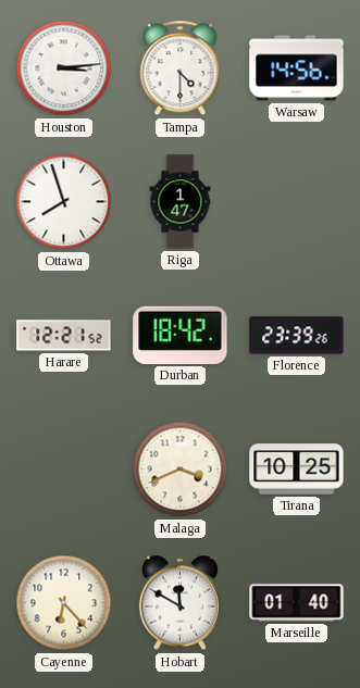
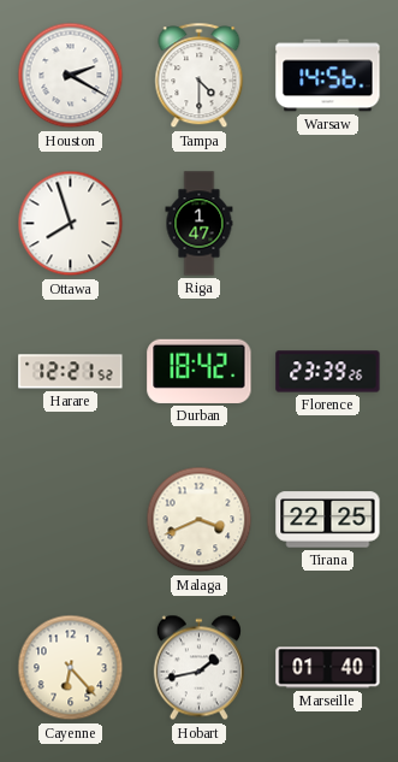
Houston: 3:14 -> 2:20
Tirana: 10:25 -> 22:25
Hobart: 11:50 -> 1:43
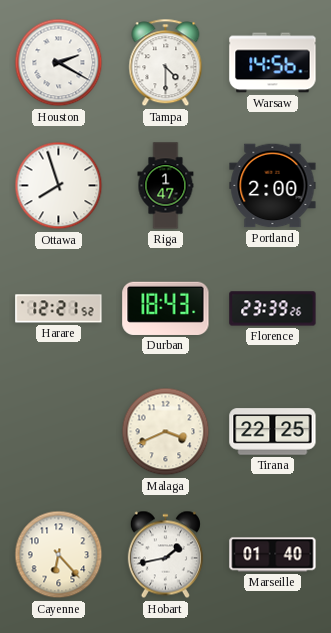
Portland: none -> 2:00
Durban: 18:42 -> 18:43
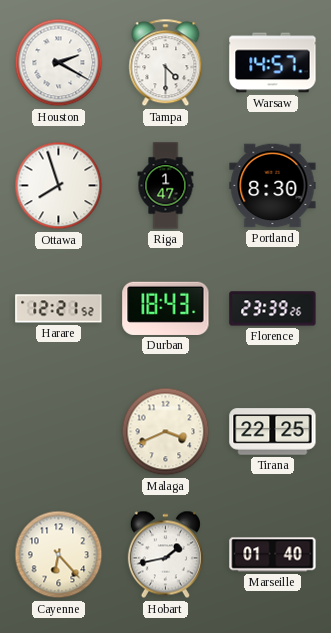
Warsaw: 14:56 -> 14:57
Portland: 2:00 -> 8:30
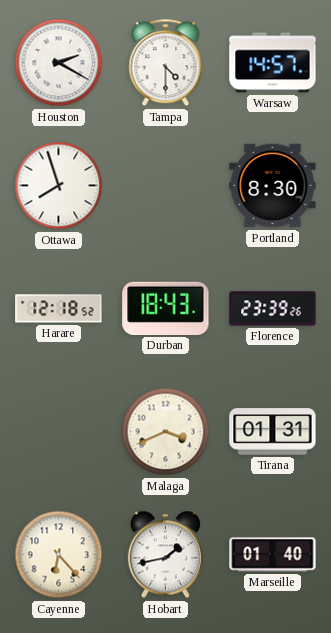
Riga: 1:47 -> none
Harare: 12:21 -> 12:18
Tirana: 22:25 -> 01:31
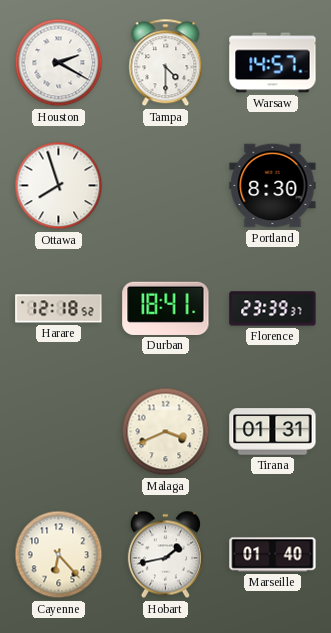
Durban: 18:43 -> 18:41
Florence: 23:39:26 -> 23:39:37
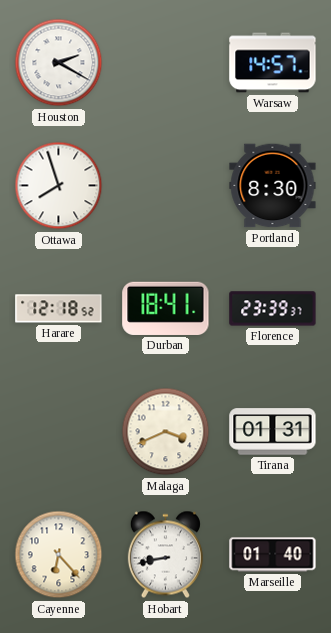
Tampa: 4:30 -> none
Hobart: 1:43 -> 8:43
